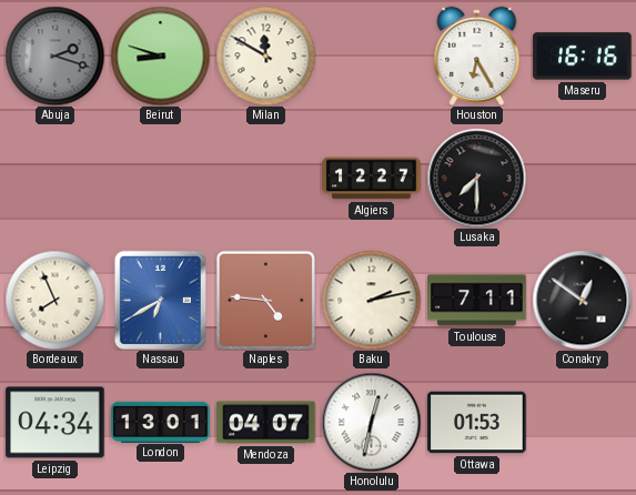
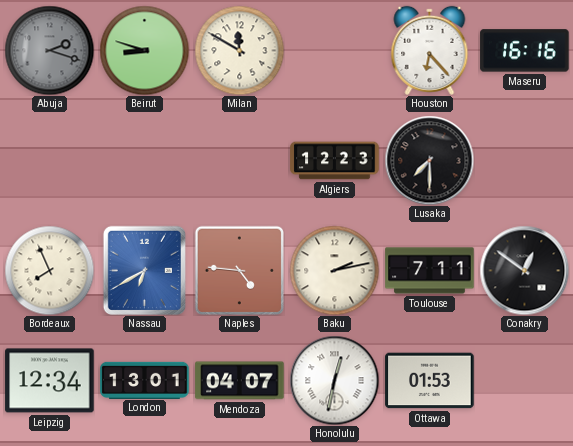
Houston: 6:25 -> 6:23
Algiers: 12:27 -> 12:23
Leipzig: 04:34 -> 12:34
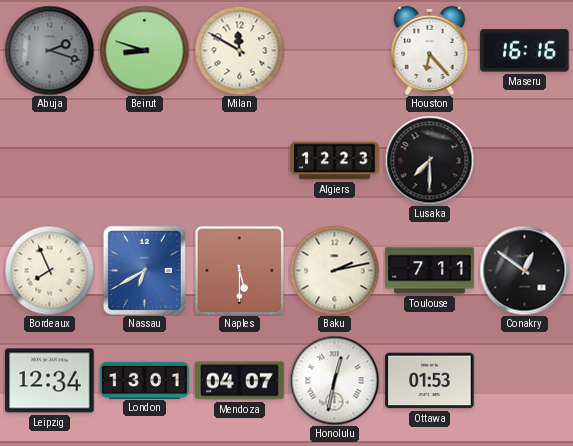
Naples: 4:46 -> 5:30
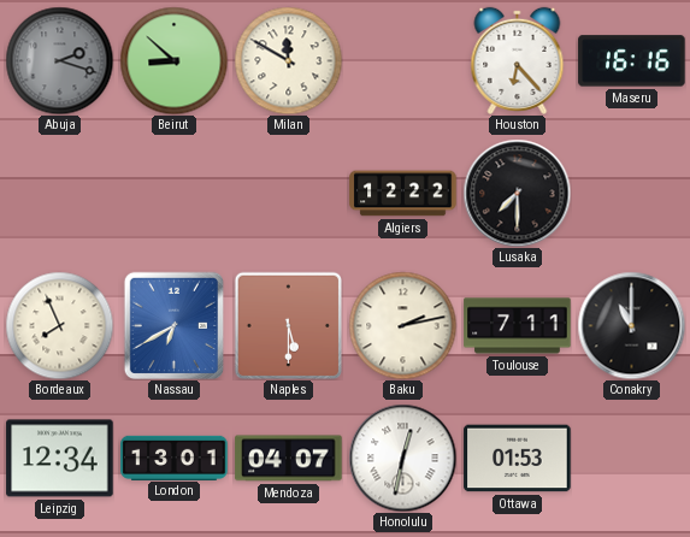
Beirut: 8:48 -> 8:52
Algiers: 12:23 -> 12:22
Conakry: 12:51 -> 11:00
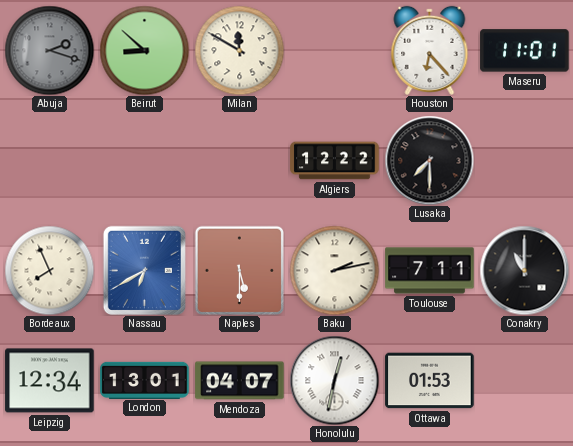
Maseru: 16:16 -> 11:01
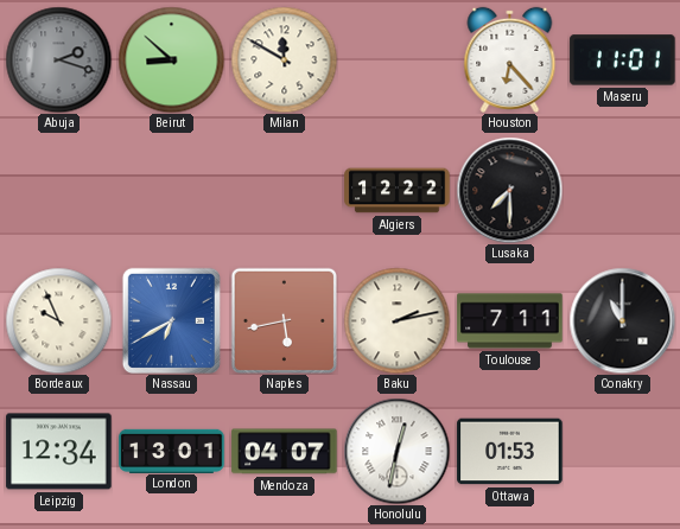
Bordeaux: 7:56 -> 9:56
Naples: 5:30 -> 5:43
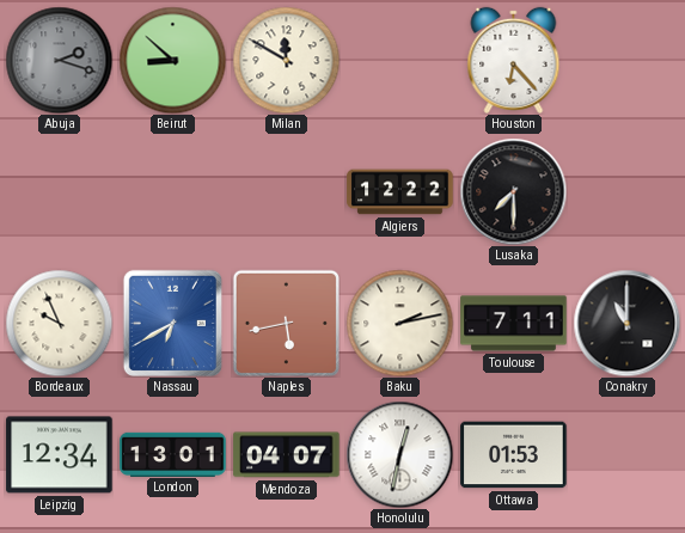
Maseru: 11:01 -> none
